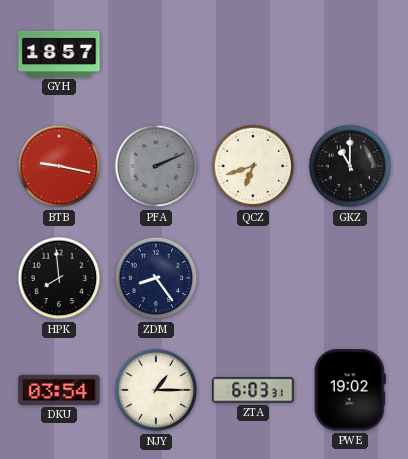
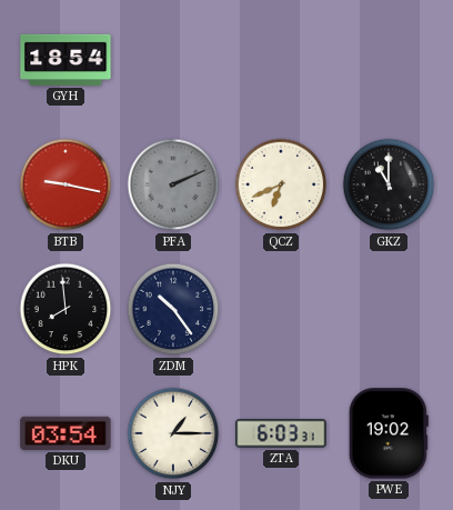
GYH: 18:57 -> 18:54
QCZ: 6:42 -> 6:41
ZDM: 8:24 -> 10:24
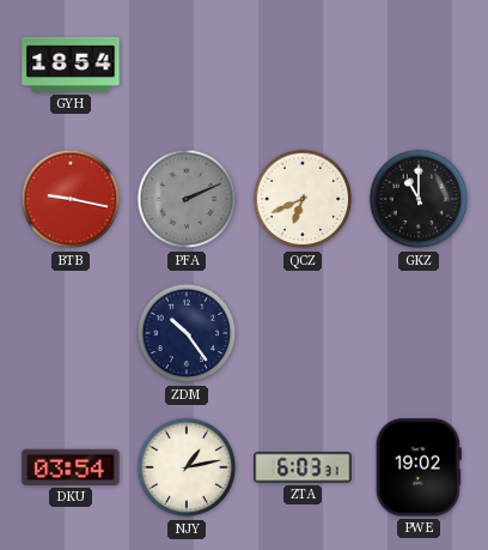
HPK: 7:59 -> none
NJY: 1:15 -> 1:13
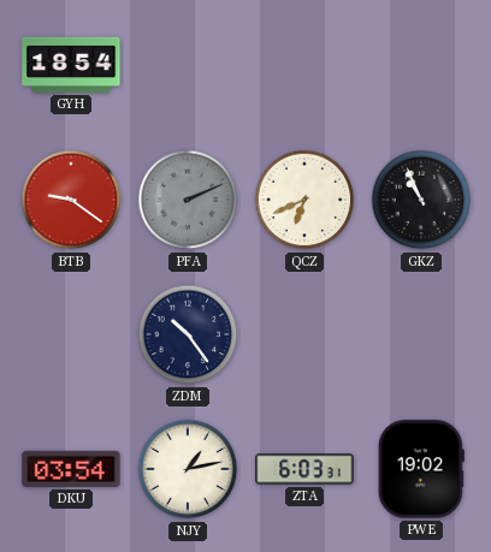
BTB: 9:17 -> 9:21
GKZ: 11:00 -> 10:56
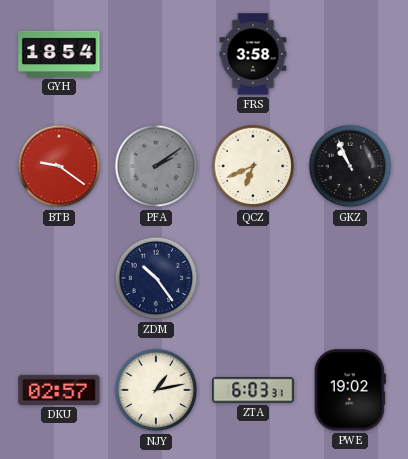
FRS: none -> 3:58
PFA: 2:11 -> 2:09
DKU: 03:54 -> 02:57
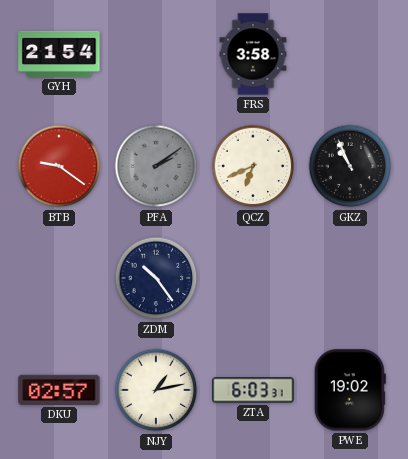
GYH: 18:54 -> 21:54
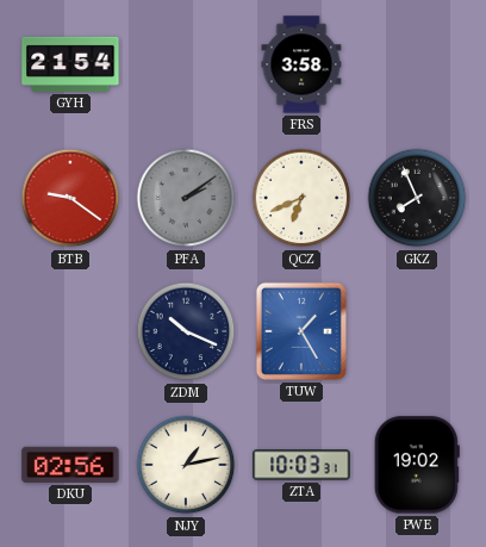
GKZ: 10:56 -> 7:56
ZDM: 10:24 -> 10:19
TUW: none -> 1:25
DKU: 02:57 -> 02:56
ZTA: 6:03 -> 10:03
